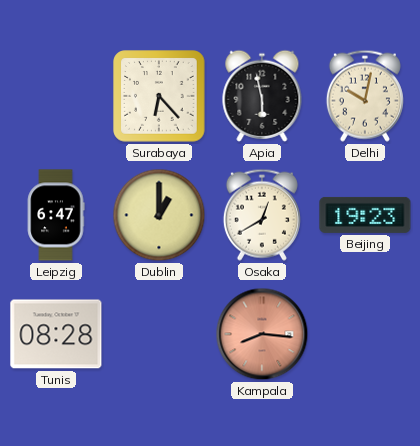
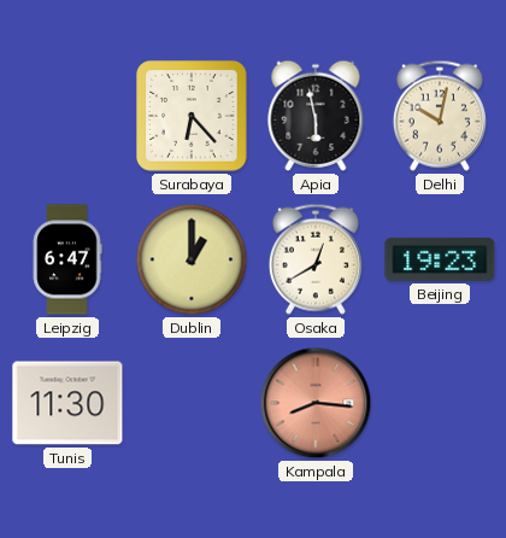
Tunis: 08:28 -> 11:30
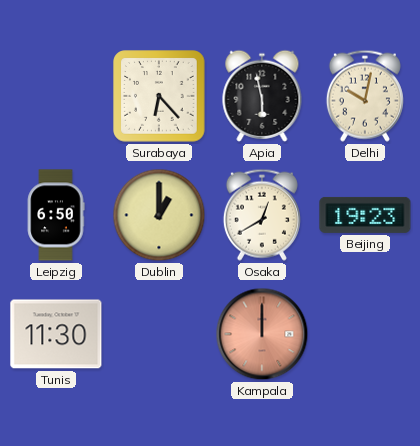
Leipzig: 6:47 -> 6:50
Kampala: 8:16 -> 12:00
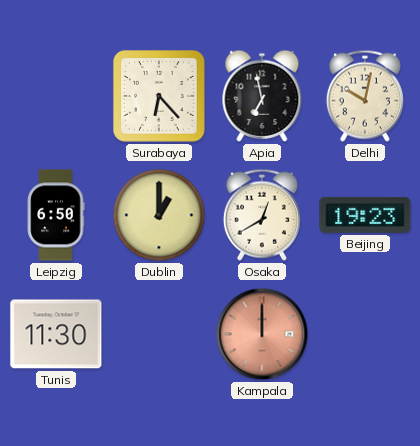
Apia: 5:58 -> 6:58
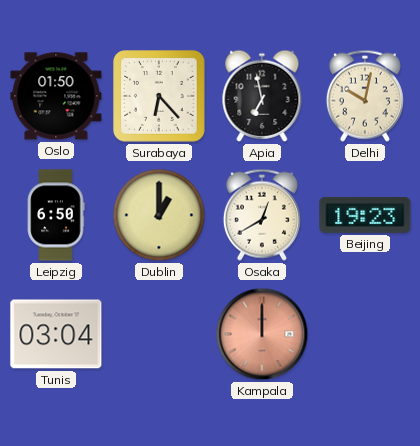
Oslo: none -> 01:50
Tunis: 11:30 -> 03:04
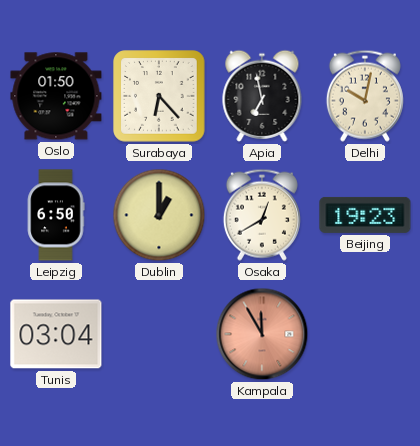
Kampala: 12:00 -> 11:55
